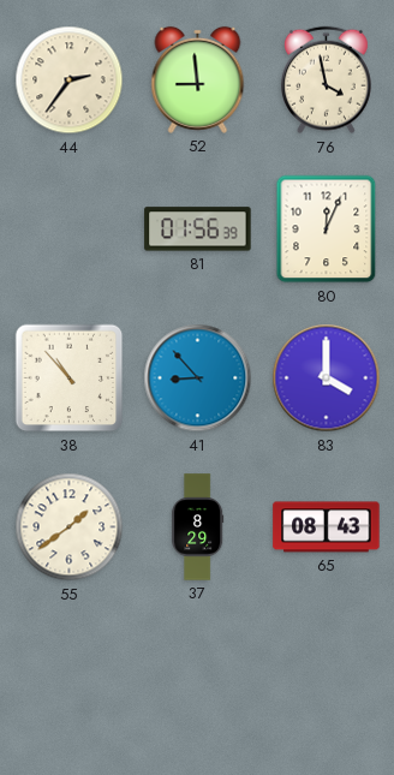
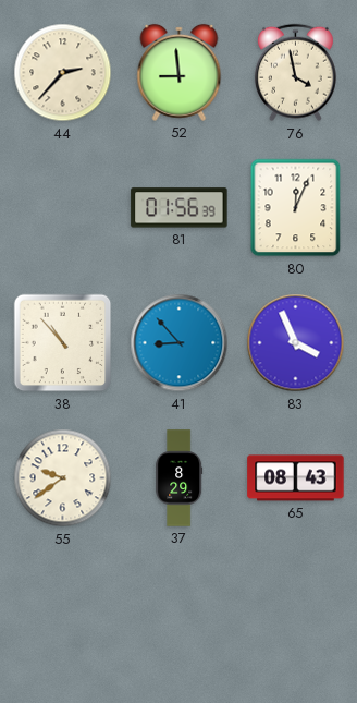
44: 2:36 -> 2:37
83: 4:00 -> 3:56
55: 1:39 -> 9:39
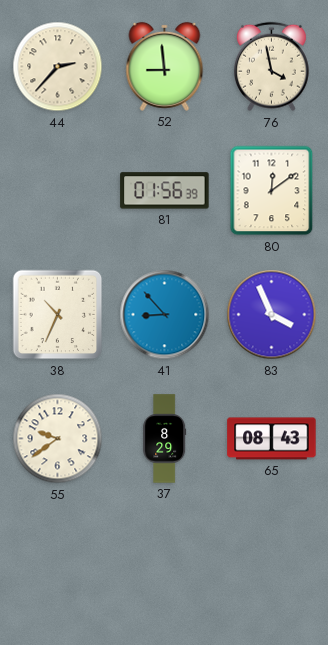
80: 12:04 -> 12:09
38: 10:53 -> 10:34
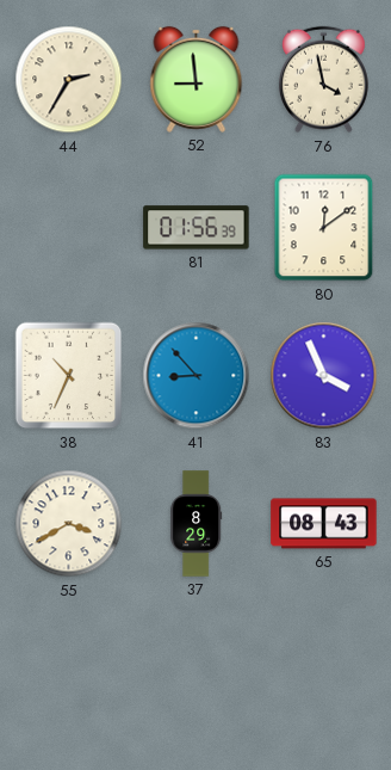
44: 2:37 -> 2:35
55: 9:39 -> 3:40
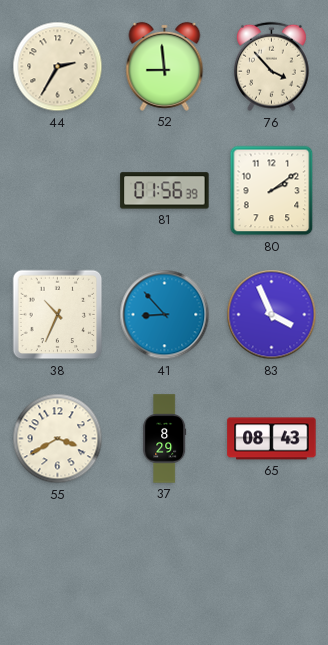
76: 3:58 -> 3:53
80: 12:09 -> 2:09
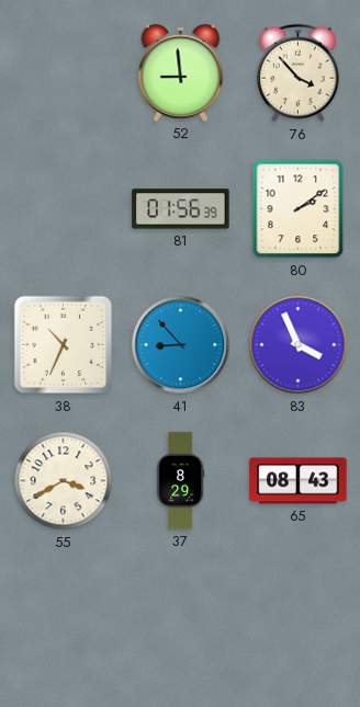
44: 2:35 -> none
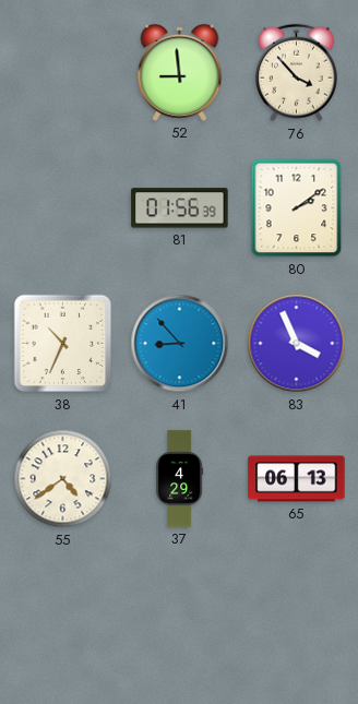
55: 3:40 -> 4:39
37: 8:29 -> 4:29
65: 08:43 -> 06:13
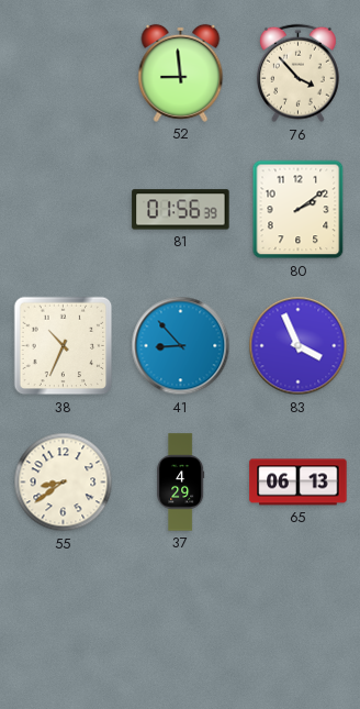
55: 4:39 -> 8:39
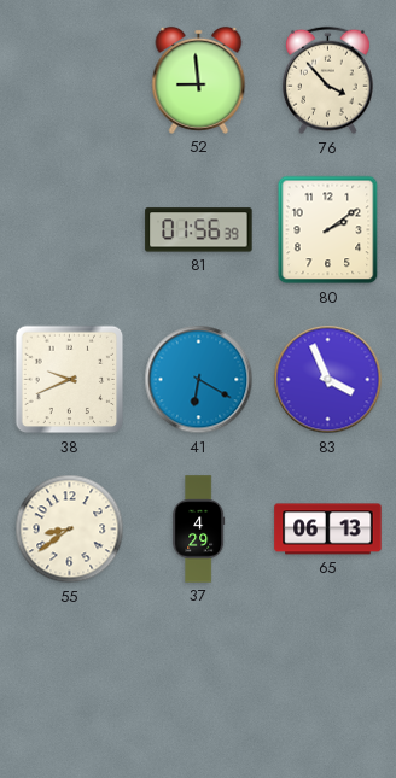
38: 10:34 -> 9:41
41: 8:53 -> 6:20
